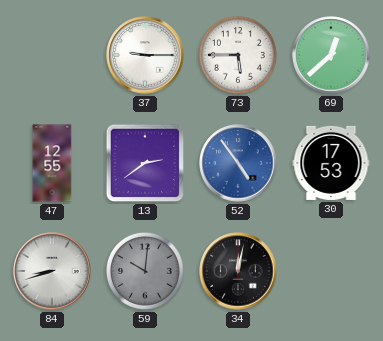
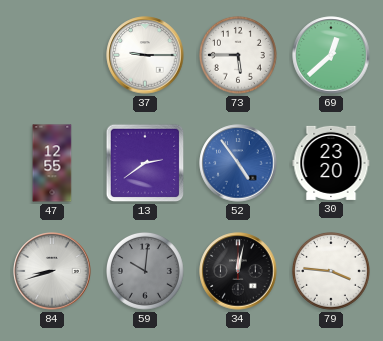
30: 17:53 -> 23:20
79: none -> 3:46
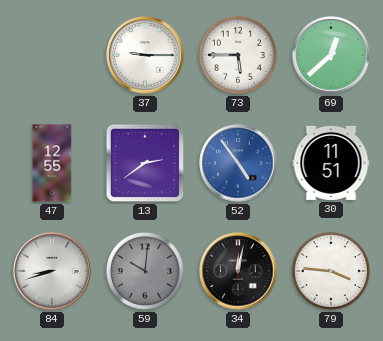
30: 23:20 -> 11:51
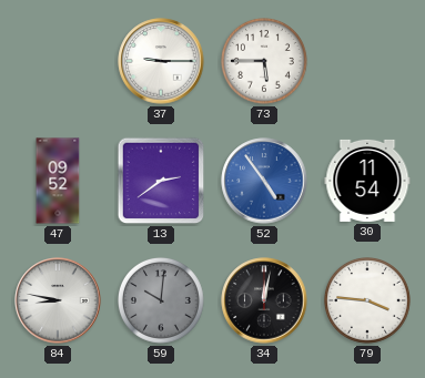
69: 12:38 -> none
47: 12:55 -> 09:52
30: 11:51 -> 11:54
84: 8:42 -> 8:47
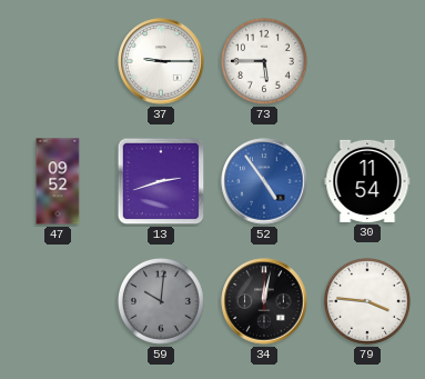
13: 2:39 -> 2:42
84: 8:47 -> none
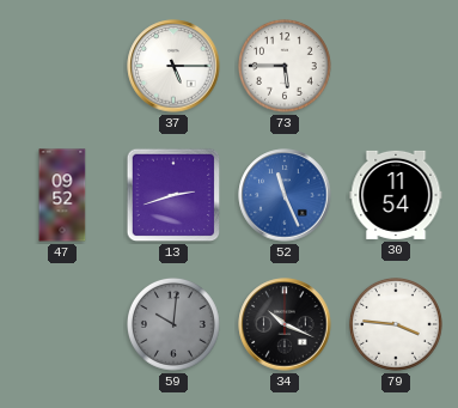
37: 9:15 -> 5:15
52: 4:54 -> 11:26
34: 12:02 -> 10:19
